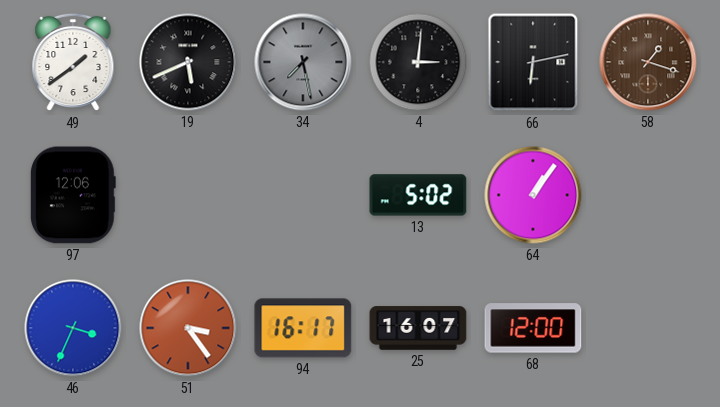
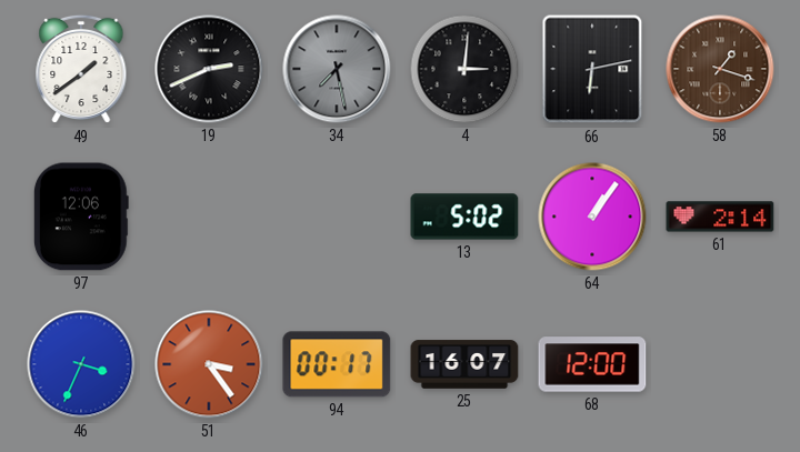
19: 5:41 -> 2:41
61: none -> 2:14
94: 16:17 -> 00:17
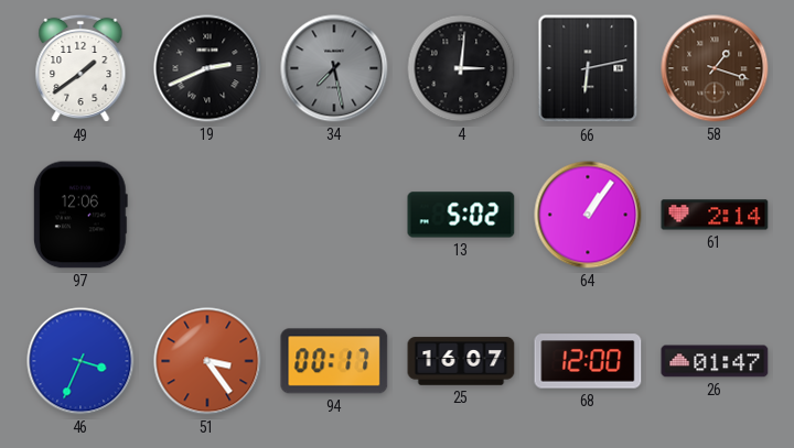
26: none -> 01:47
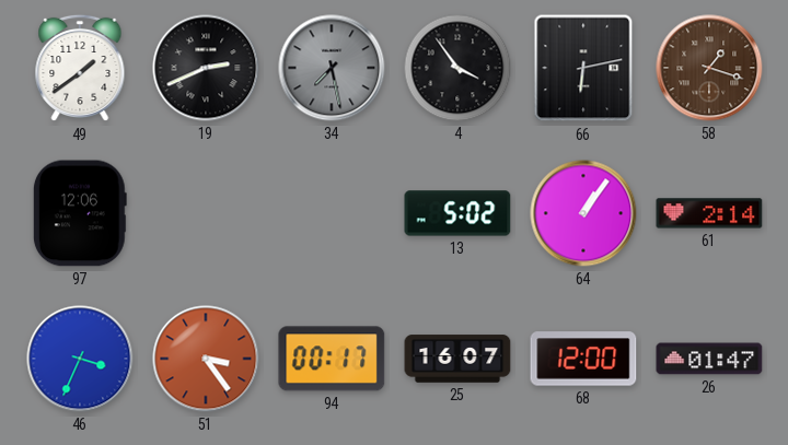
4: 3:01 -> 3:54
